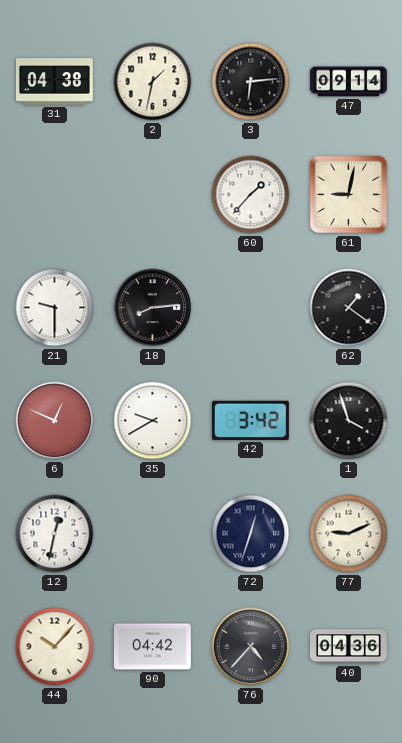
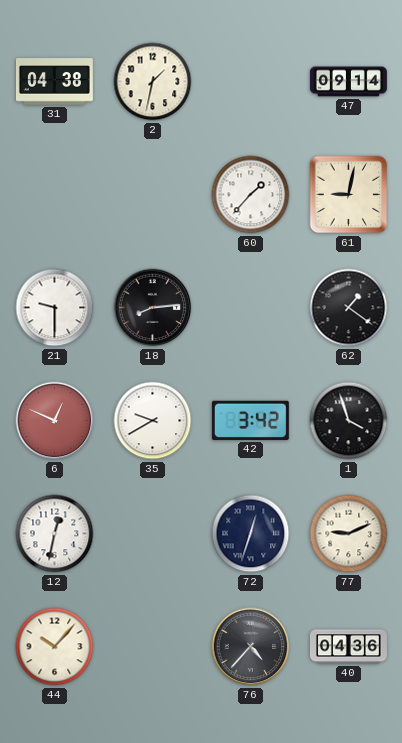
3: 6:14 -> none
90: 04:42 -> none
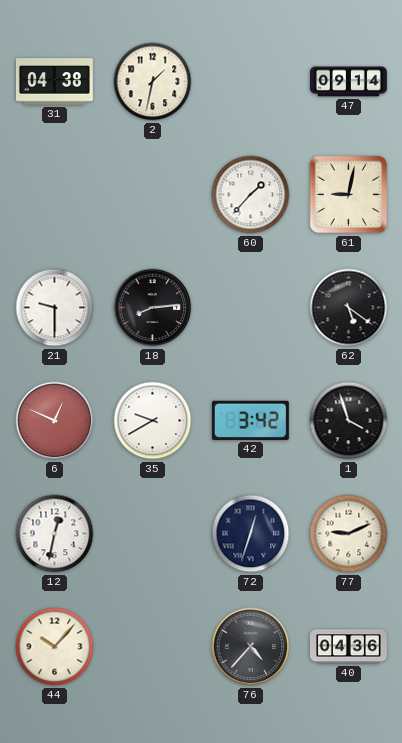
62: 1:21 -> 5:21
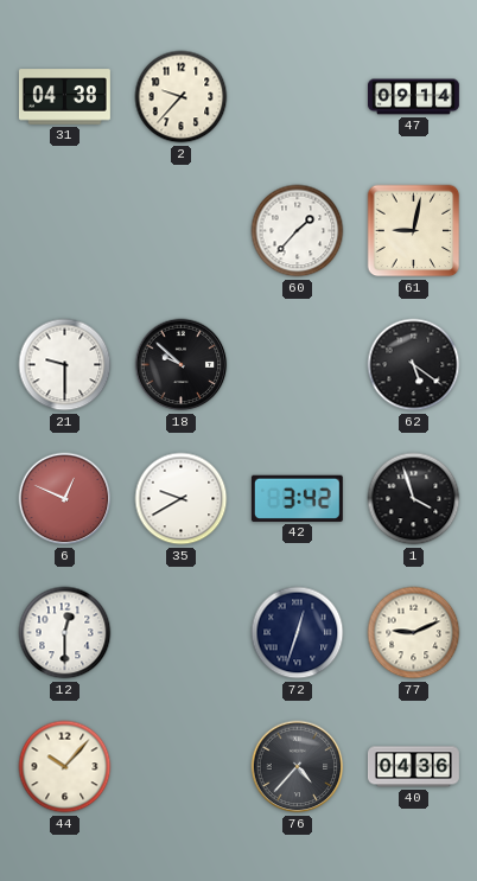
2: 1:32 -> 9:37
18: 8:14 -> 9:52
12: 12:32 -> 12:30
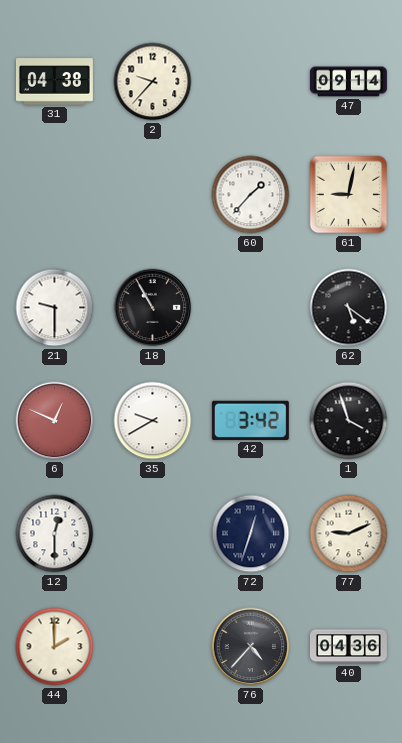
18: 9:52 -> 10:55
44: 10:07 -> 2:00
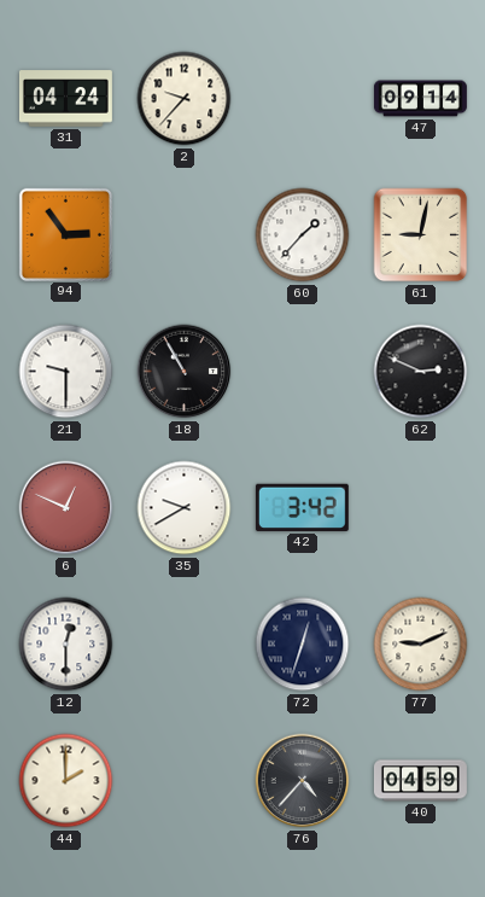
31: 04:38 -> 04:24
94: none -> 2:54
62: 5:21 -> 2:49
1: 3:57 -> none
40: 04:36 -> 04:59
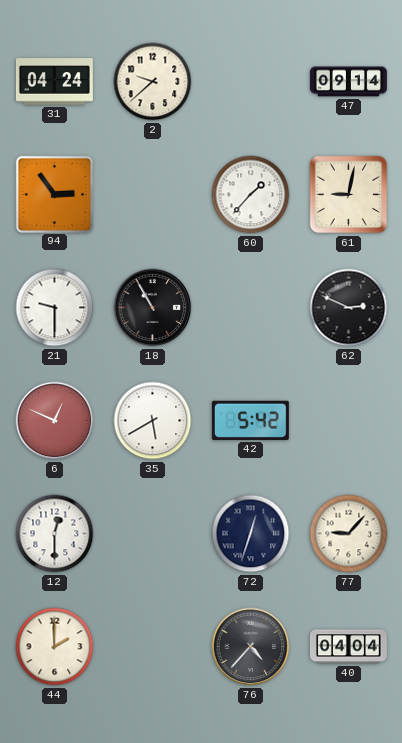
2: 9:37 -> 9:38
35: 9:40 -> 5:40
42: 3:42 -> 5:42
77: 9:11 -> 9:07
40: 04:59 -> 04:04
